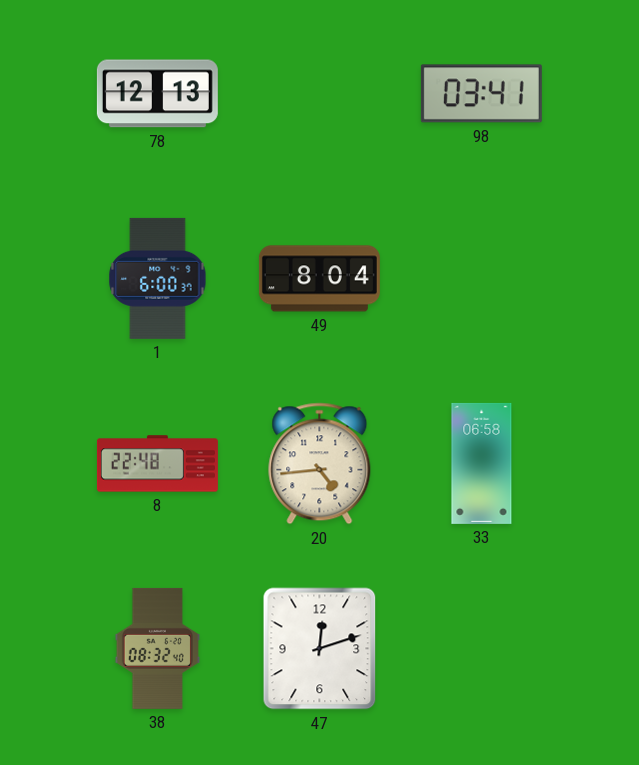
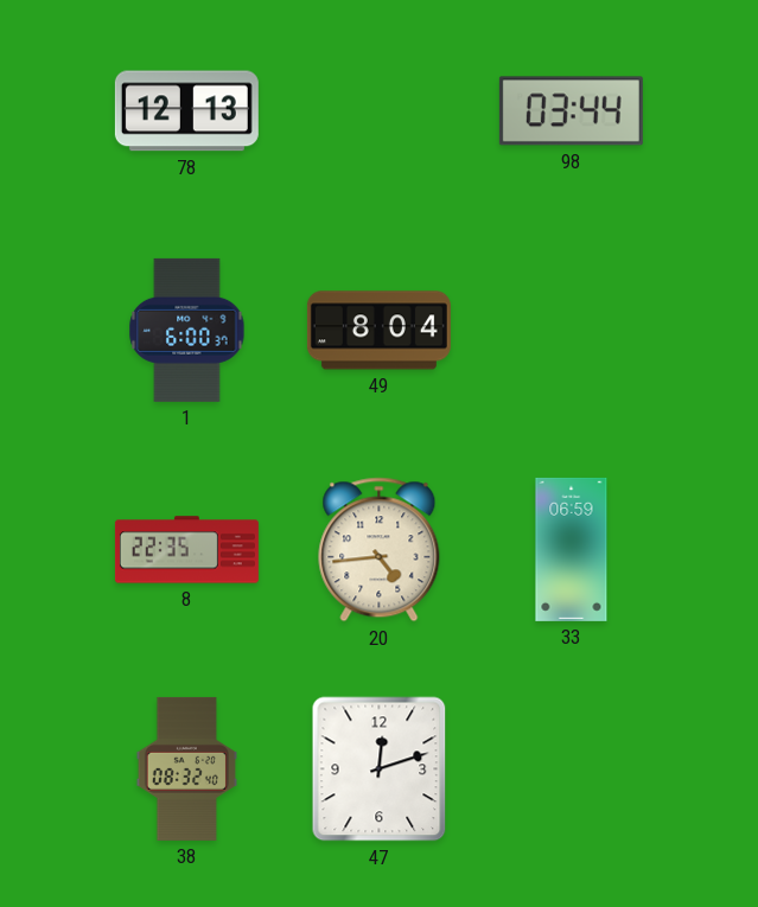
98: 03:41 -> 03:44
8: 22:48 -> 22:35
33: 06:58 -> 06:59
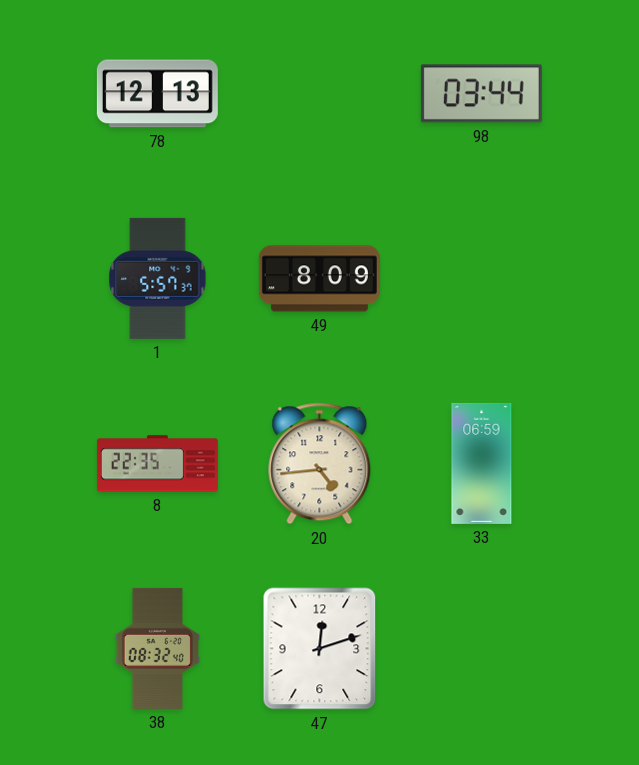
1: 6:00 -> 5:57
49: 8:04 -> 8:09
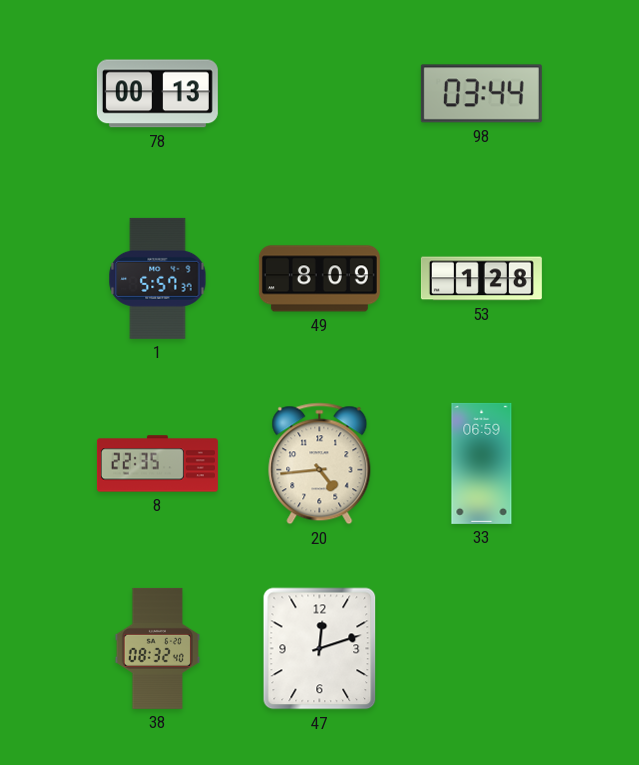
78: 12:13 -> 00:13
53: none -> 1:28
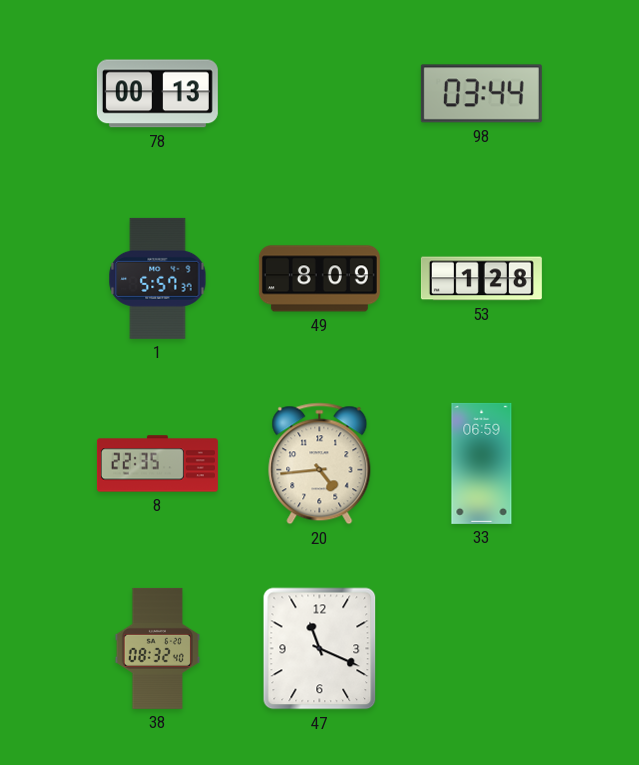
47: 12:12 -> 11:19
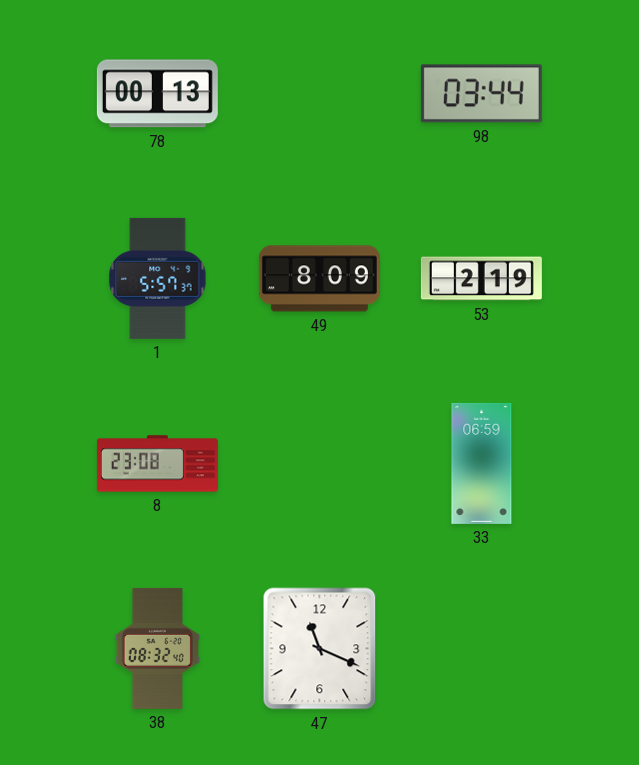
53: 1:28 -> 2:19
8: 22:35 -> 23:08
20: 4:44 -> none
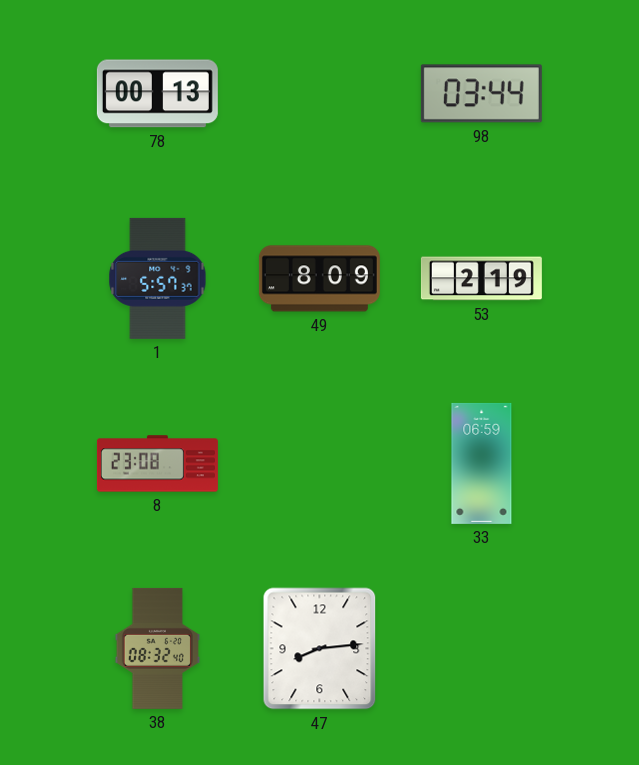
47: 11:19 -> 8:14
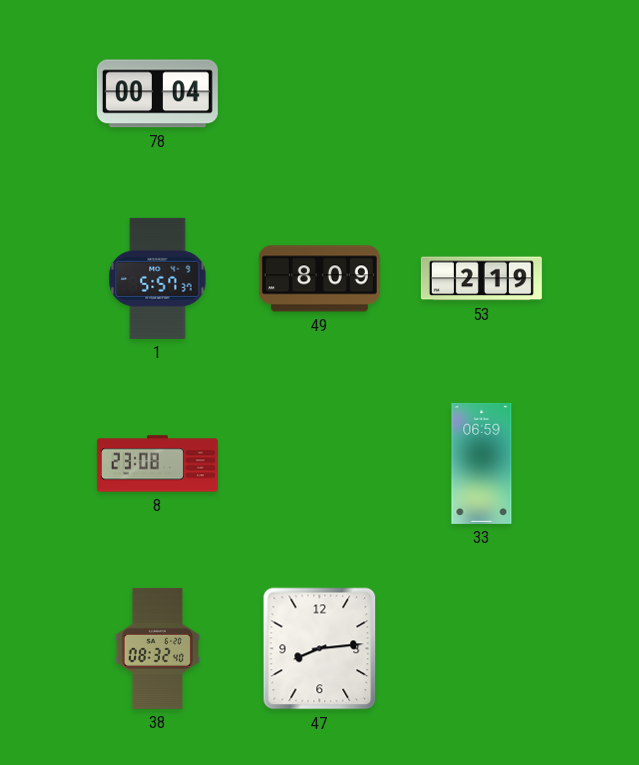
78: 00:13 -> 00:04
98: 03:44 -> none
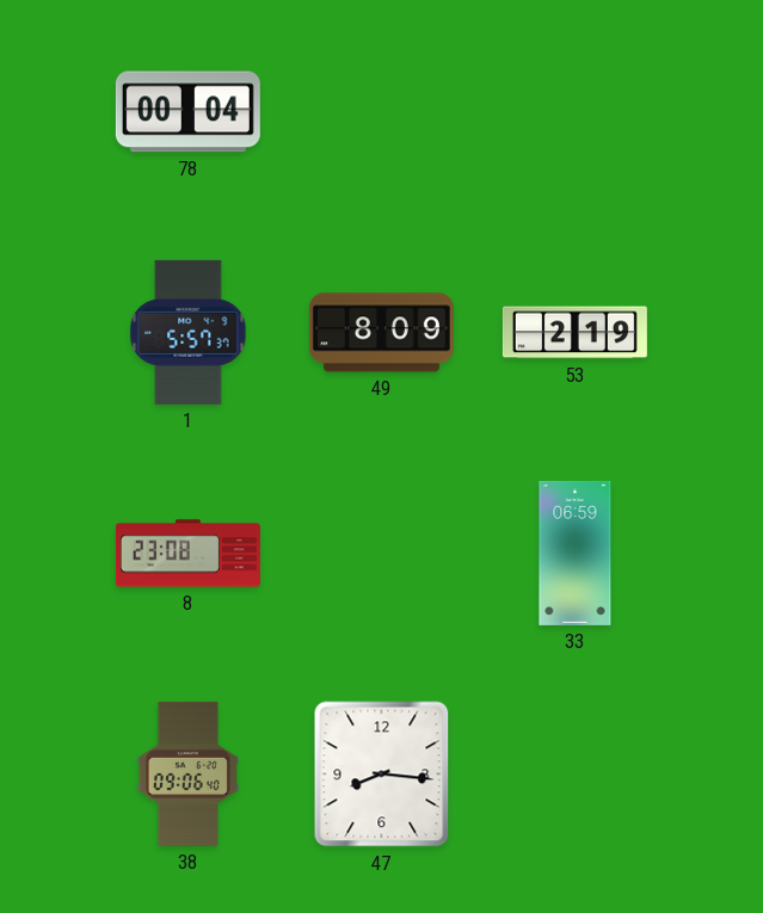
38: 08:32 -> 09:06
47: 8:14 -> 8:16
